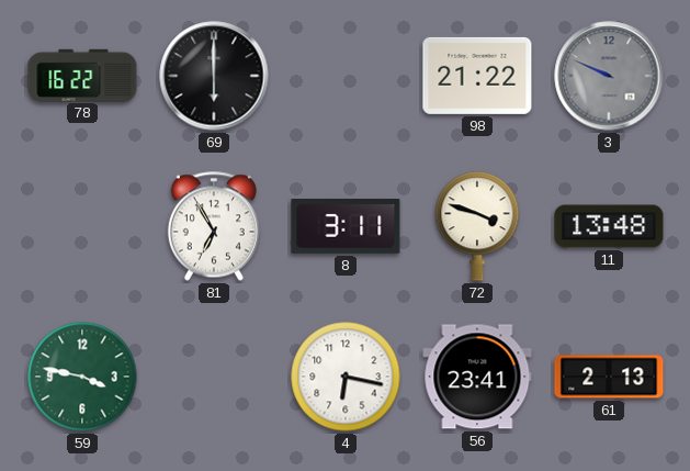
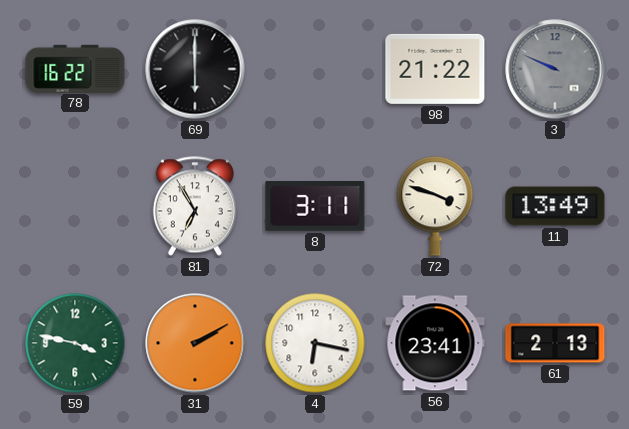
11: 13:48 -> 13:49
31: none -> 2:10
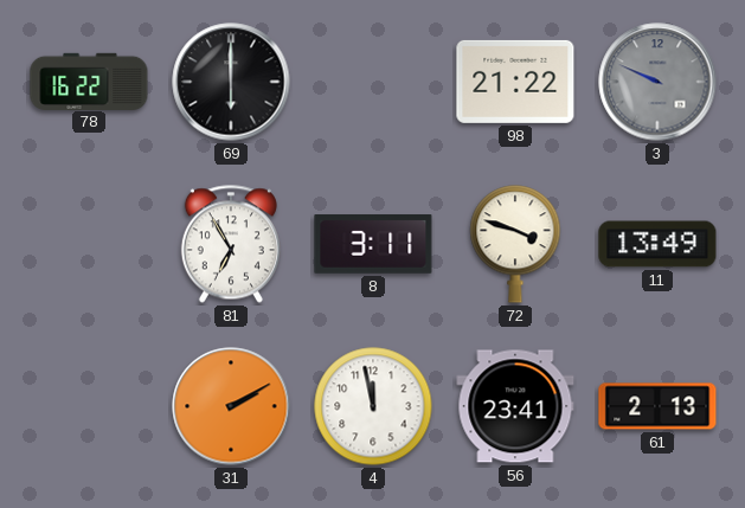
59: 3:47 -> none
4: 6:17 -> 11:58
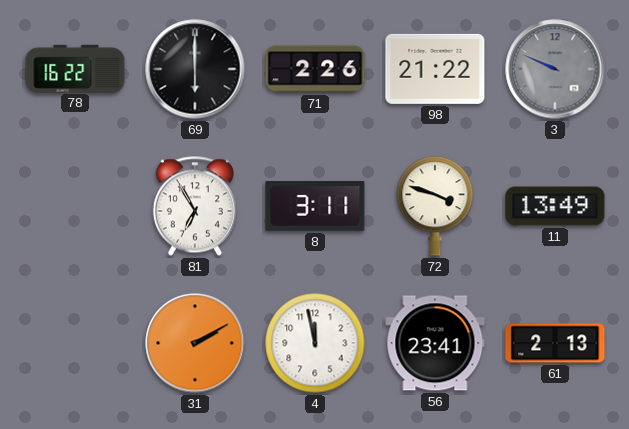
71: none -> 2:26
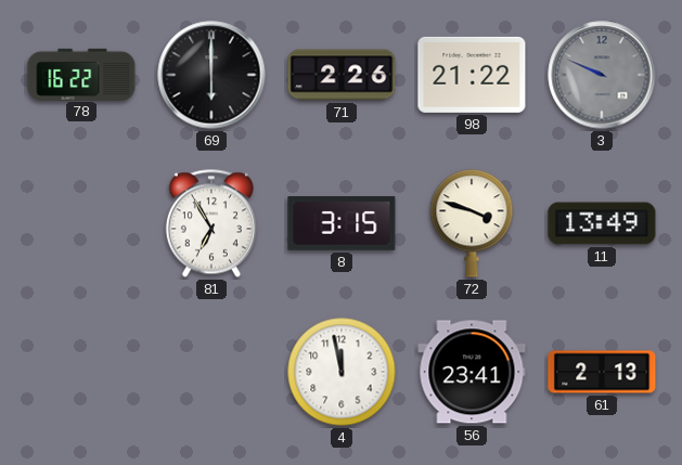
8: 3:11 -> 3:15
31: 2:10 -> none
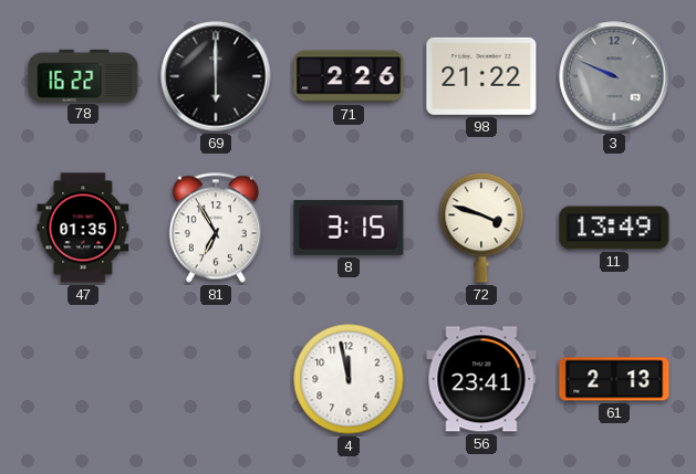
47: none -> 01:35
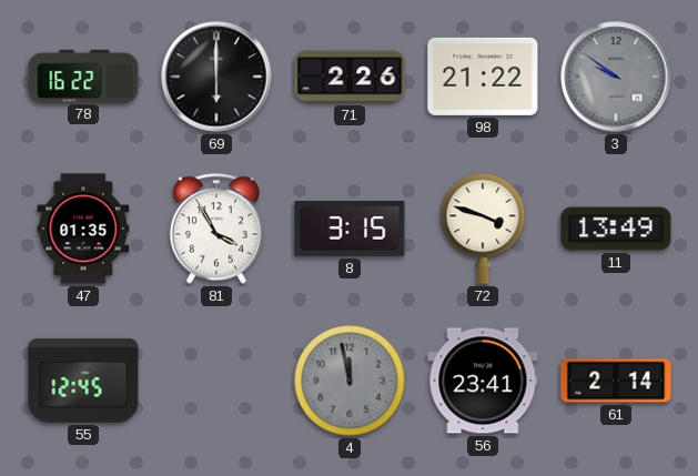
3: 9:49 -> 9:51
81: 6:55 -> 3:55
55: none -> 12:45
4 dial: white -> grey
61: 2:13 -> 2:14
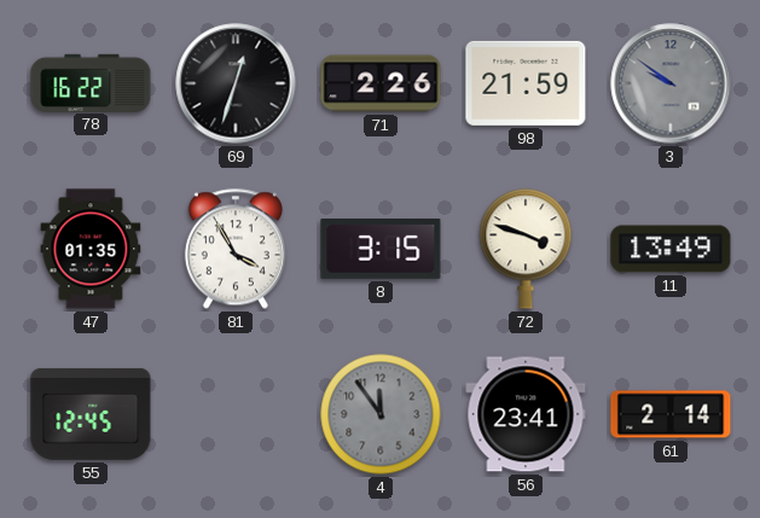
69: 6:00 -> 12:33
98: 21:22 -> 21:59
4: 11:58 -> 11:54
